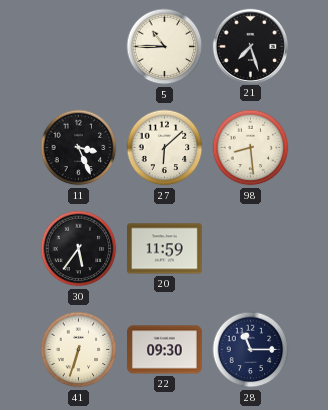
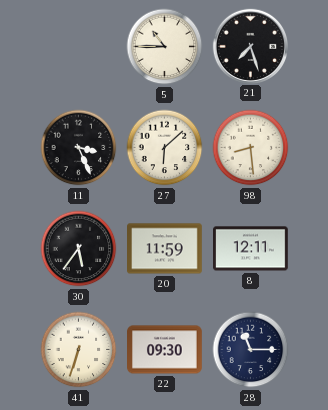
8: none -> 12:11
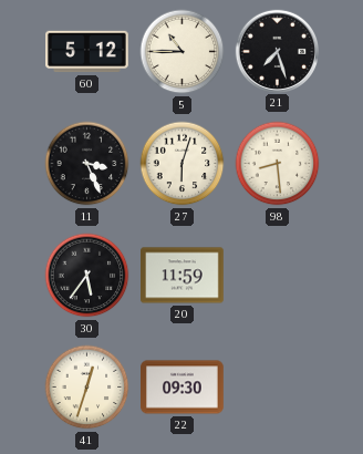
60: none -> 5:12
27: 6:08 -> 6:03
8: 12:11 -> none
41: 6:33 -> 12:33
28: 11:15 -> none
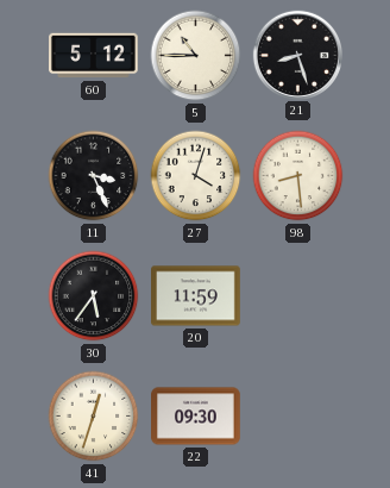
21: 7:27 -> 8:27
27: 6:03 -> 4:03
